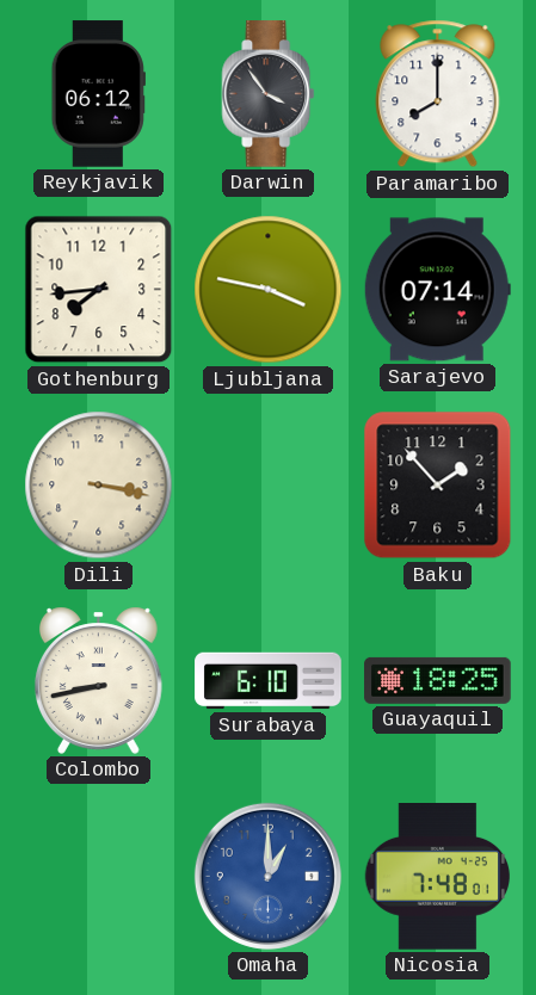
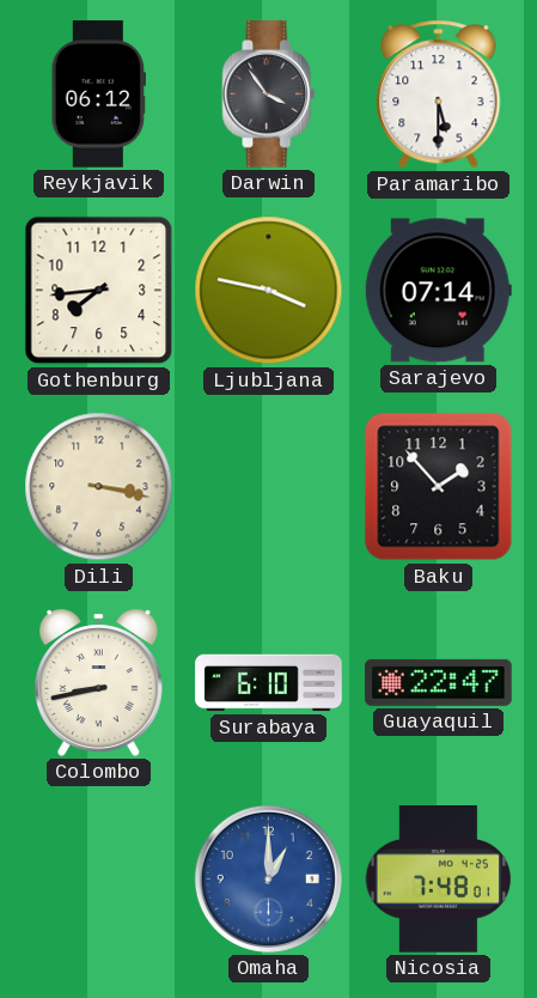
Paramaribo: 8:00 -> 5:30
Guayaquil: 18:25 -> 22:47
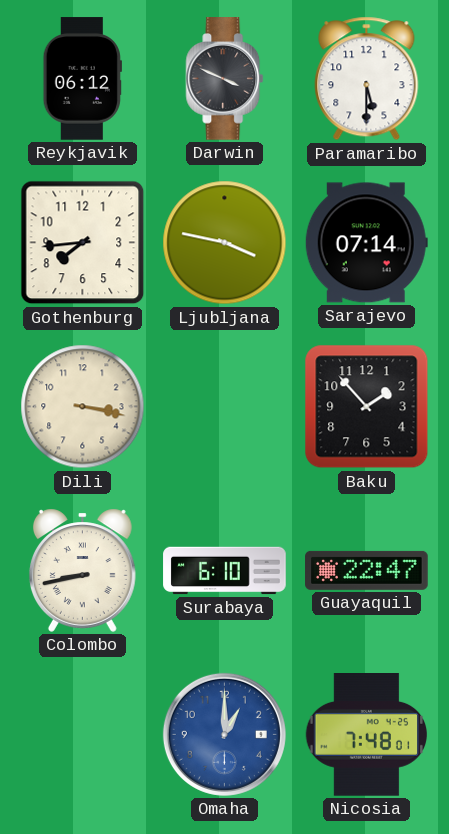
Darwin: 3:54 -> 3:49
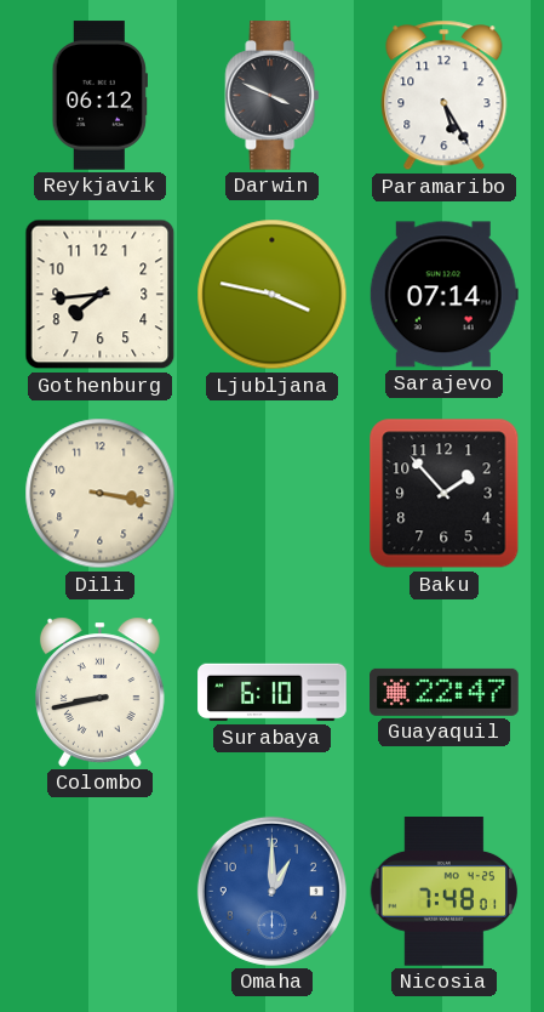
Paramaribo: 5:30 -> 5:25
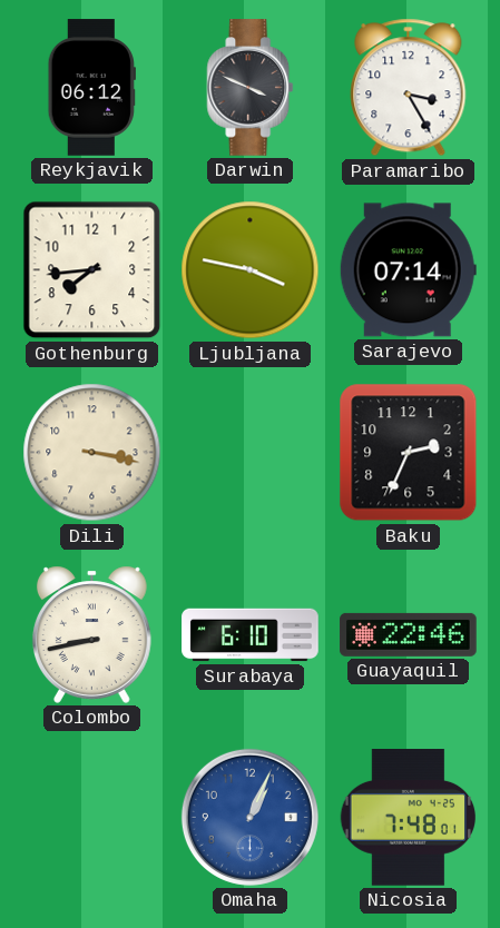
Paramaribo: 5:25 -> 3:25
Baku: 1:53 -> 2:34
Guayaquil: 22:47 -> 22:46
Omaha: 1:00 -> 1:04
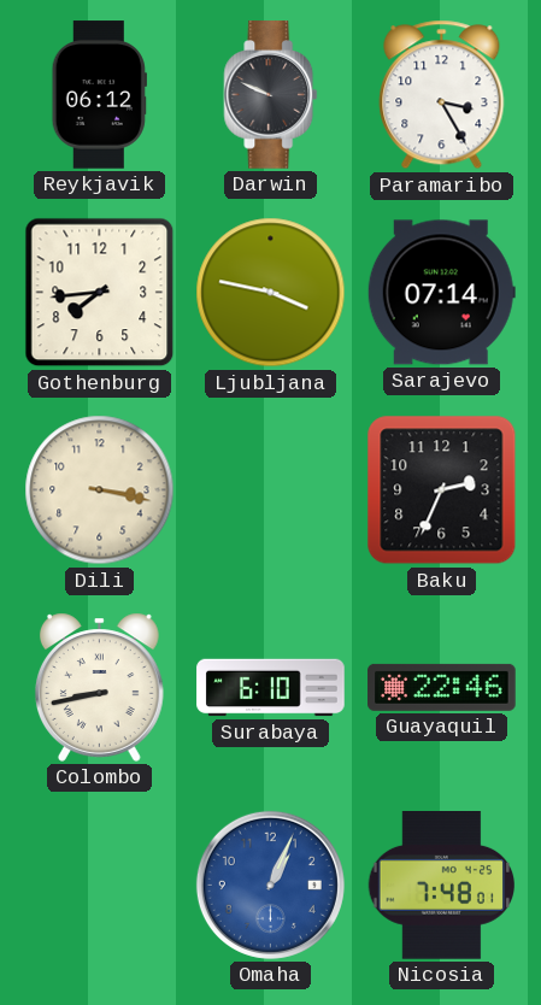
Darwin: 3:49 -> 9:49
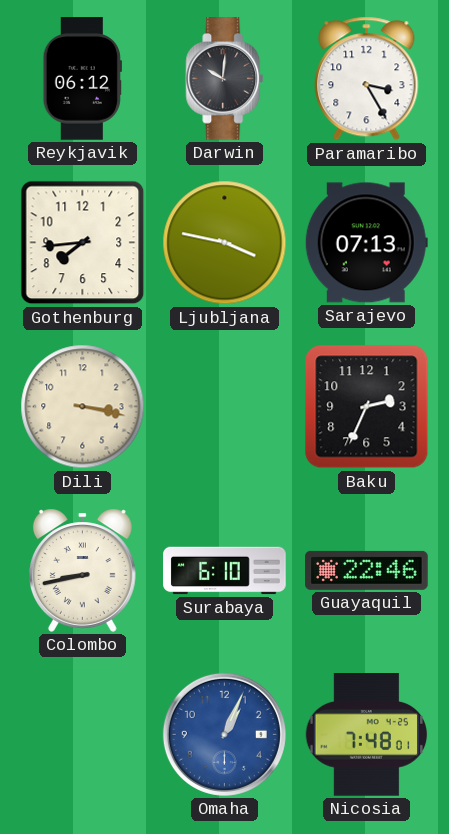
Darwin: 9:49 -> 10:01
Sarajevo: 07:14 -> 07:13
